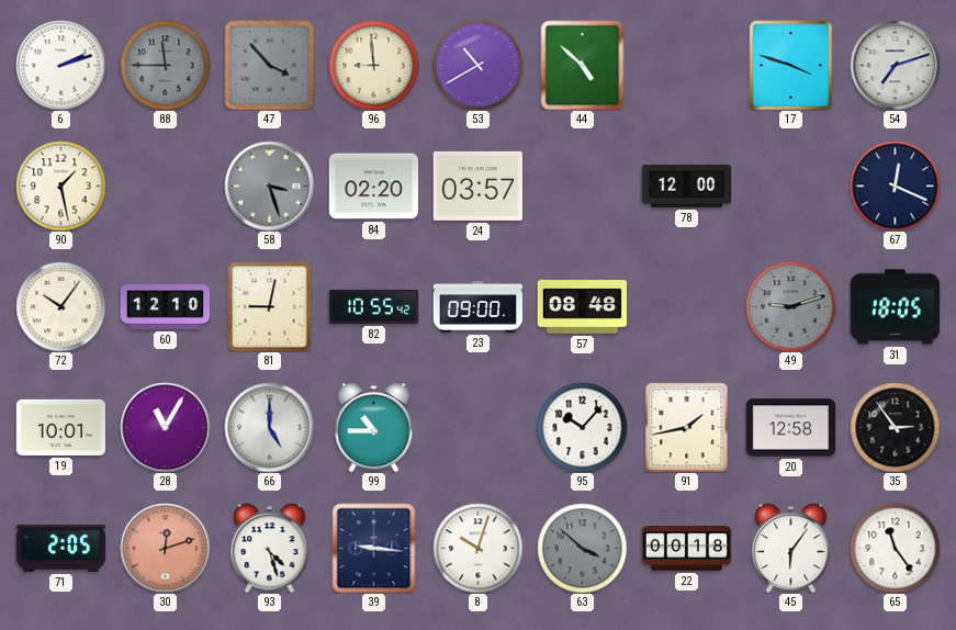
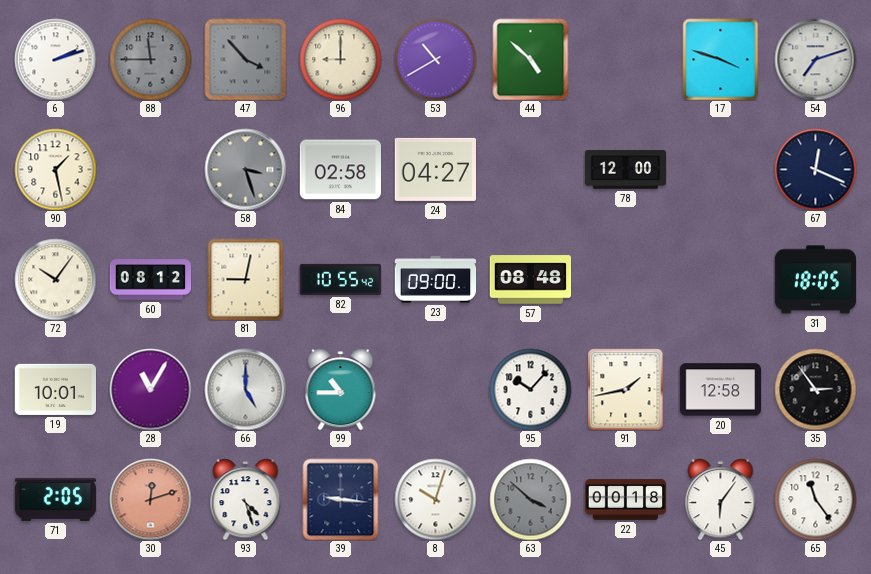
96: 8:59 -> 9:00
84: 02:20 -> 02:58
24: 03:57 -> 04:27
60: 12:10 -> 08:12
49: 9:12 -> none
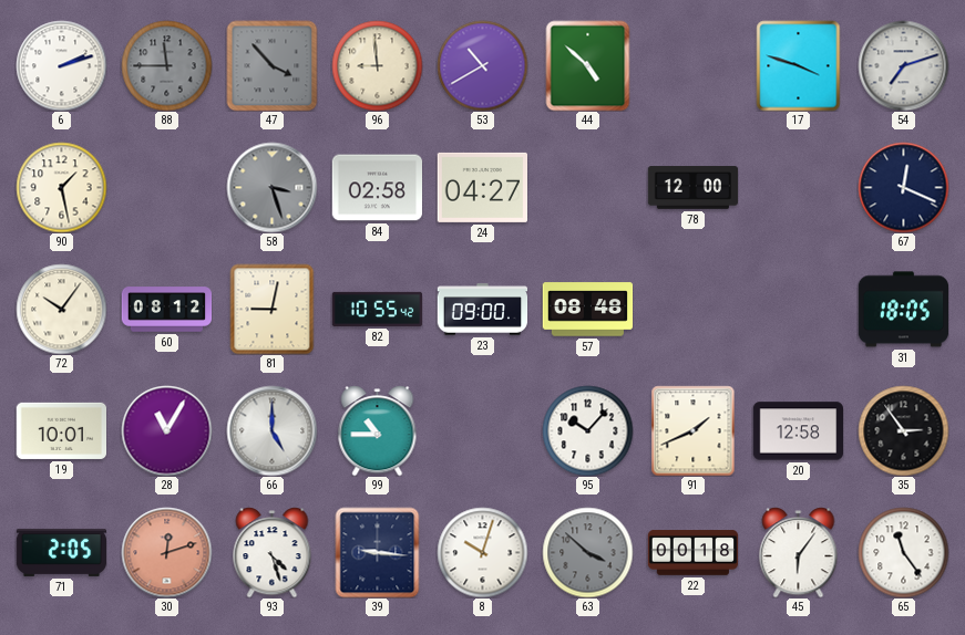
96: 9:00 -> 8:59
91: 1:43 -> 1:41
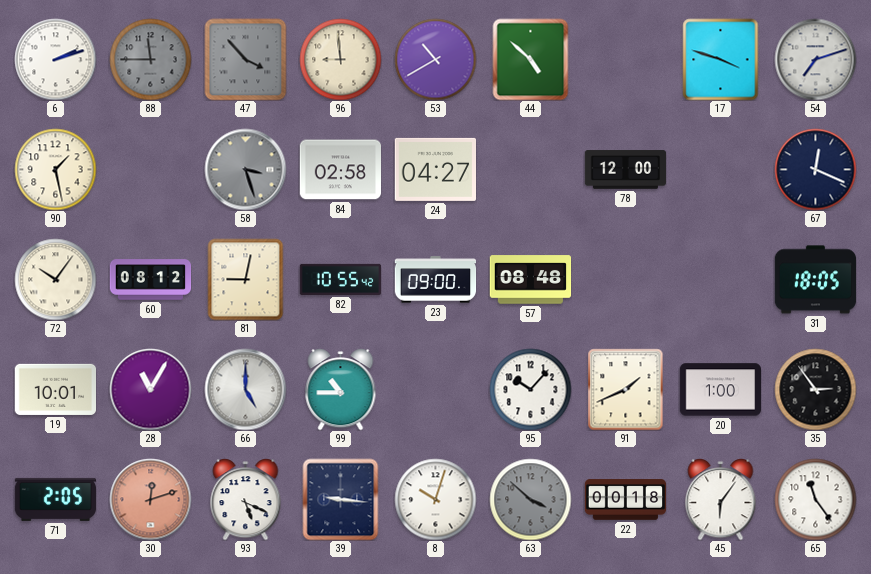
20: 12:58 -> 1:00
93: 4:27 -> 5:19
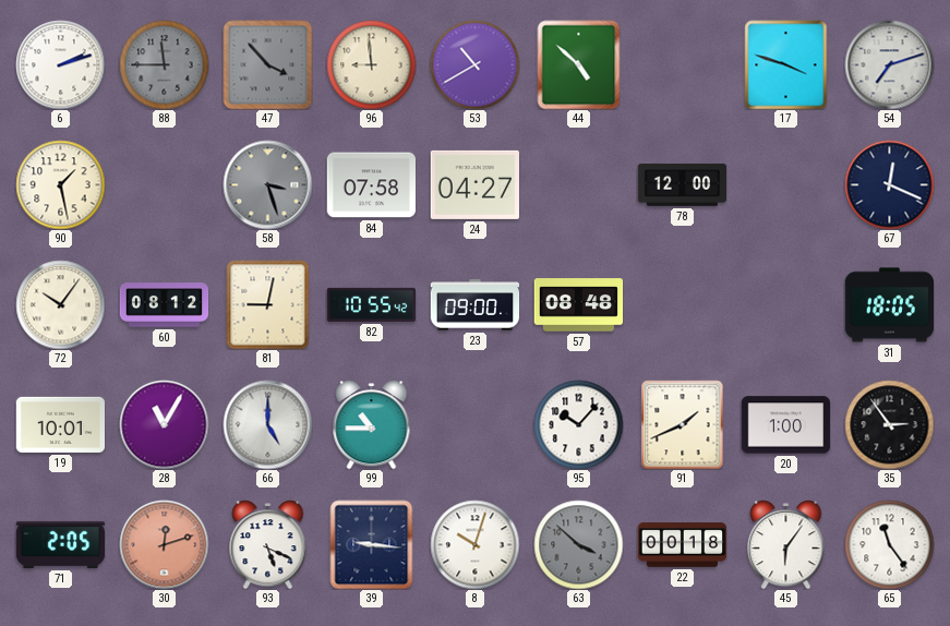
84: 02:58 -> 07:58
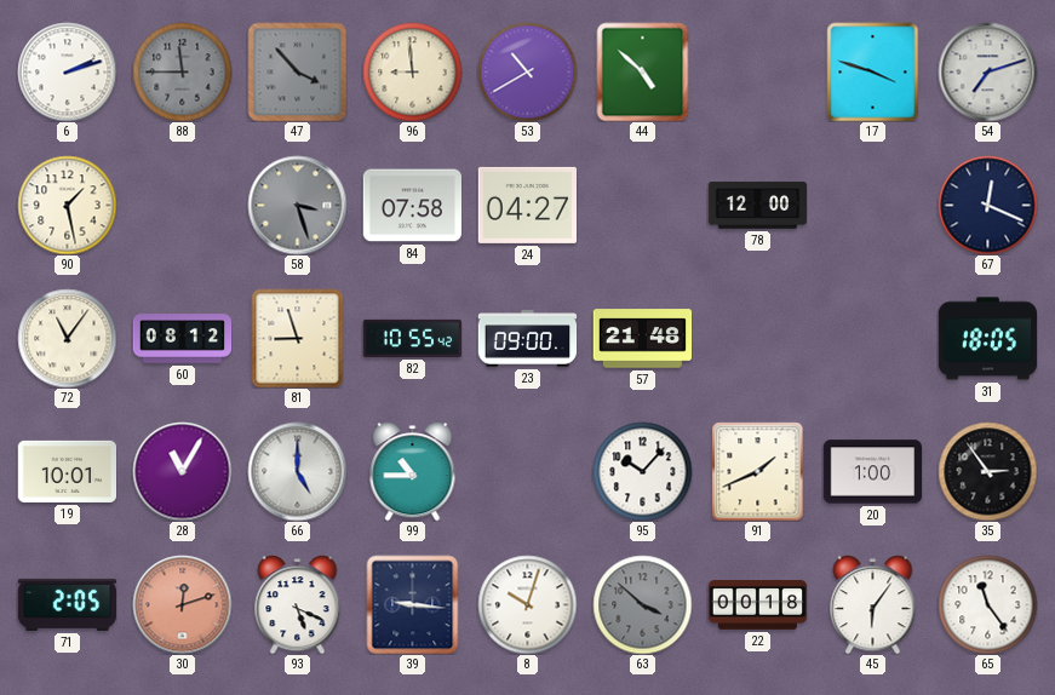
72: 10:06 -> 11:06
81: 9:02 -> 8:57
57: 08:48 -> 21:48
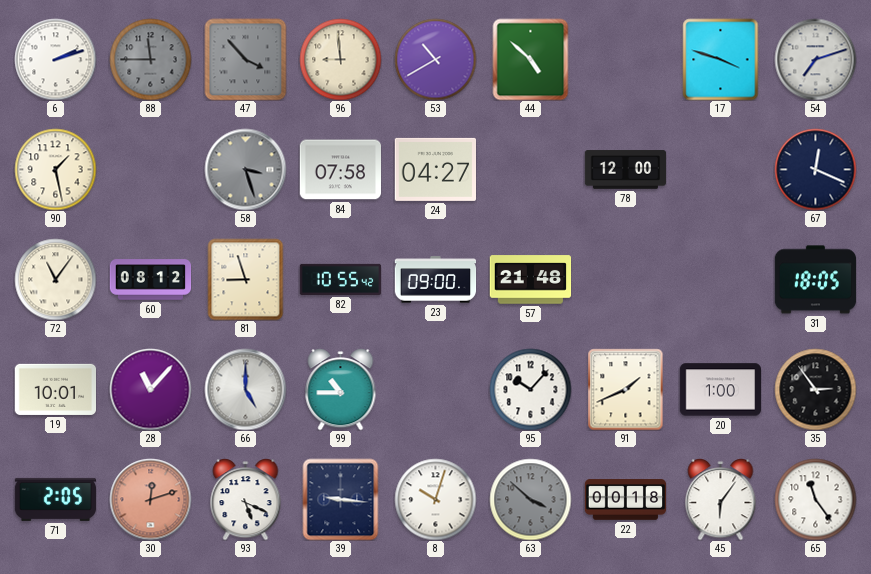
28: 11:05 -> 11:07
